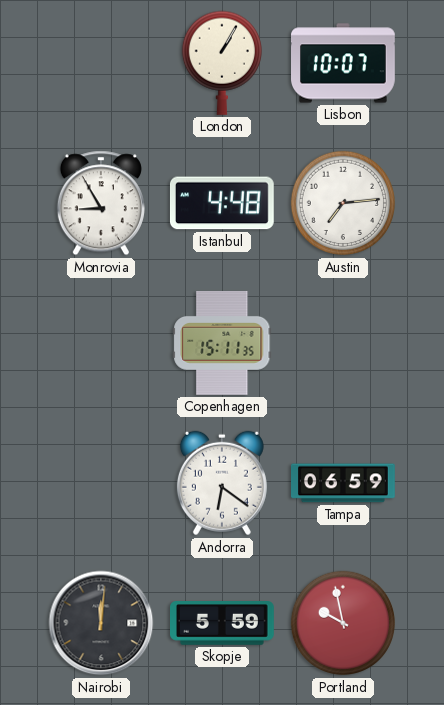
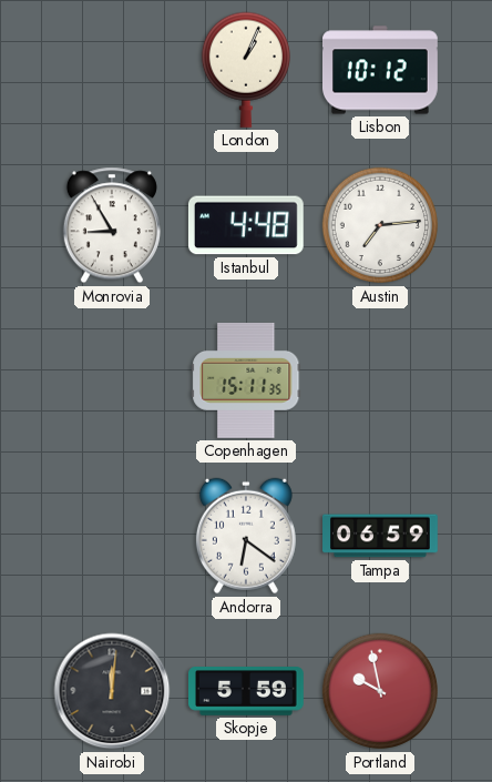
London: 1:05 -> 1:04
Lisbon: 10:07 -> 10:12
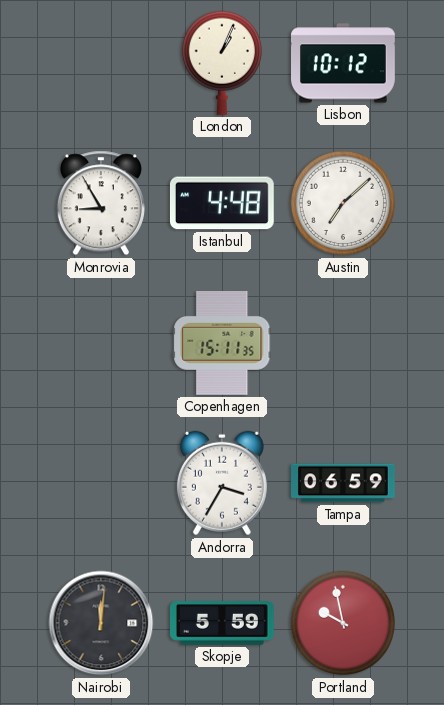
Austin: 7:14 -> 7:08
Andorra: 6:21 -> 3:35
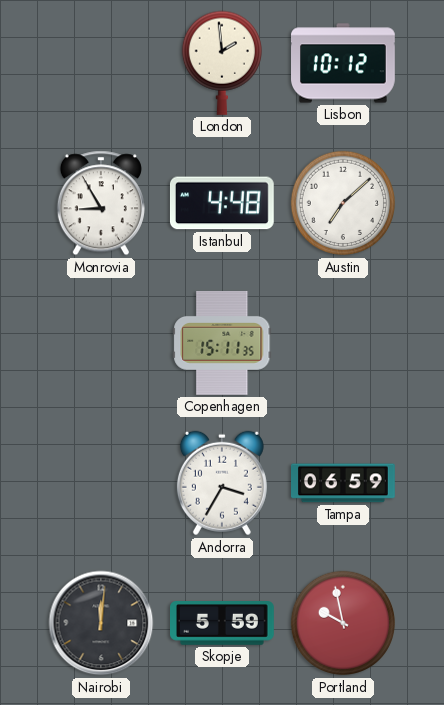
London: 1:04 -> 1:59
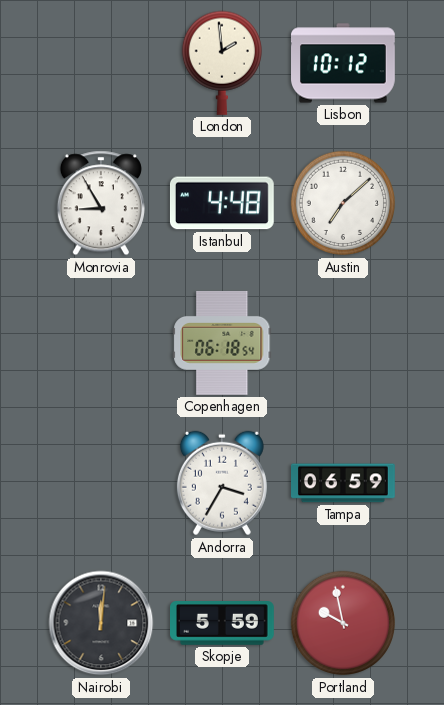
Copenhagen: 15:11 -> 06:18
